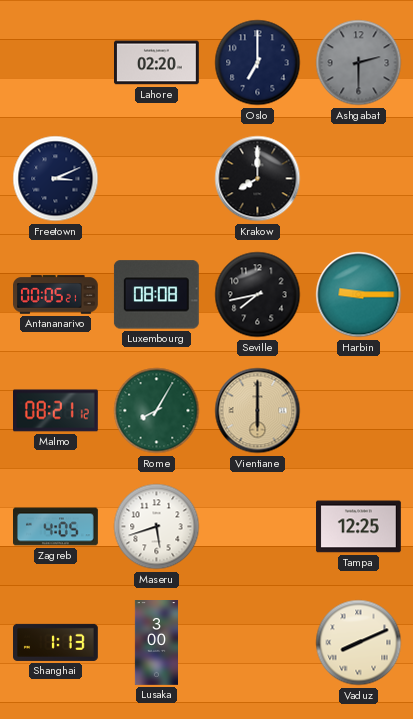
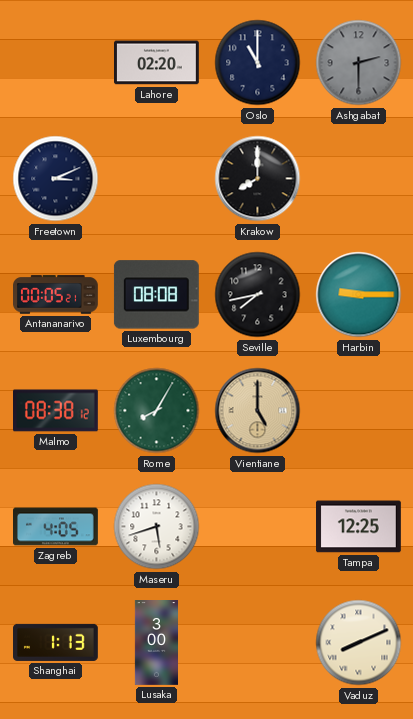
Oslo: 7:00 -> 11:00
Malmo: 08:21 -> 08:38
Vientiane: 6:00 -> 5:00
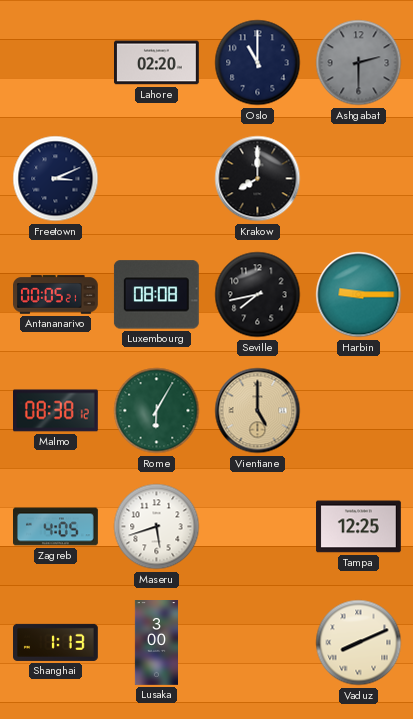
Rome: 8:05 -> 6:05
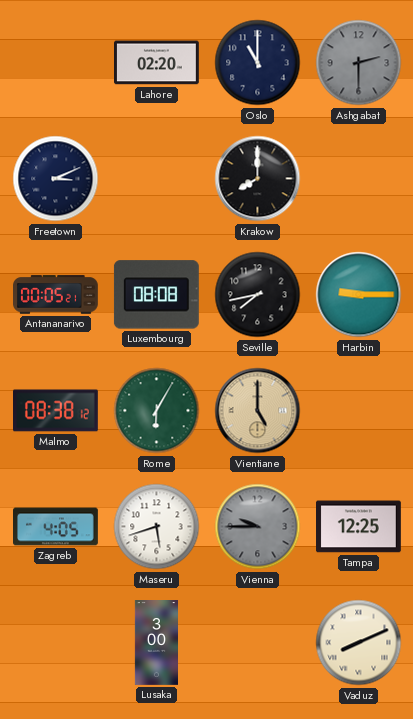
Vienna: none -> 9:45
Shanghai: 1:13 -> none
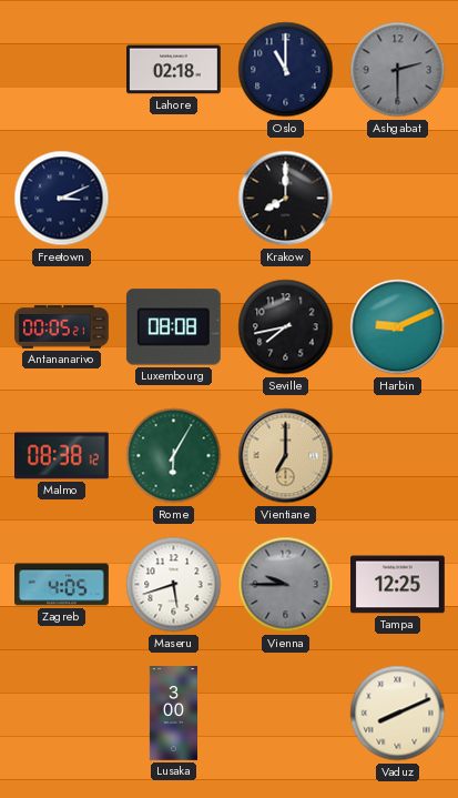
Lahore: 02:20 -> 02:18
Harbin: 9:15 -> 9:11
Vientiane: 5:00 -> 7:00
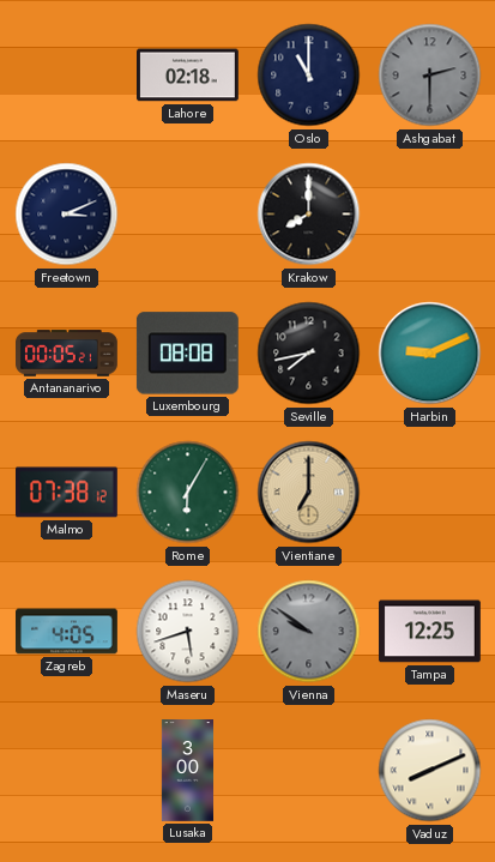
Malmo: 08:38 -> 07:38
Vienna: 9:45 -> 9:51
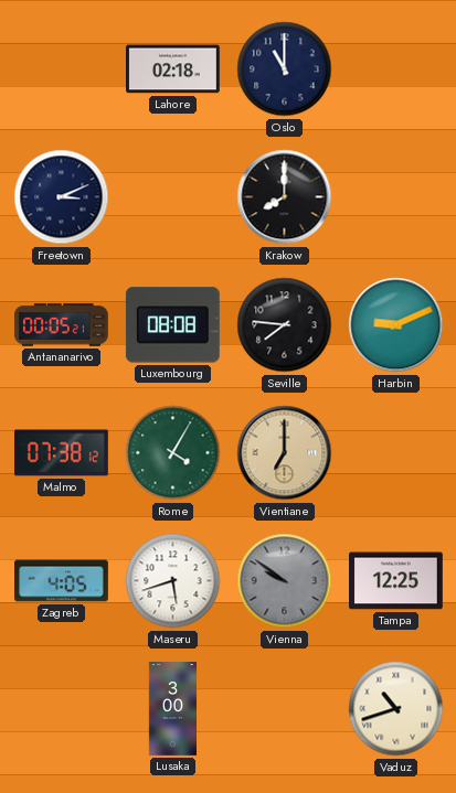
Ashgabat: 2:30 -> none
Seville: 7:43 -> 7:46
Rome: 6:05 -> 4:05
Vaduz: 8:11 -> 10:42
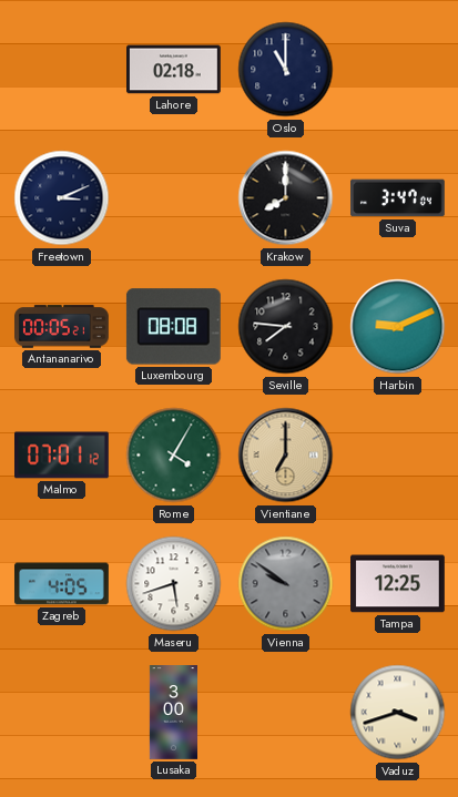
Suva: none -> 3:47
Malmo: 07:38 -> 07:01
Vaduz: 10:42 -> 3:42
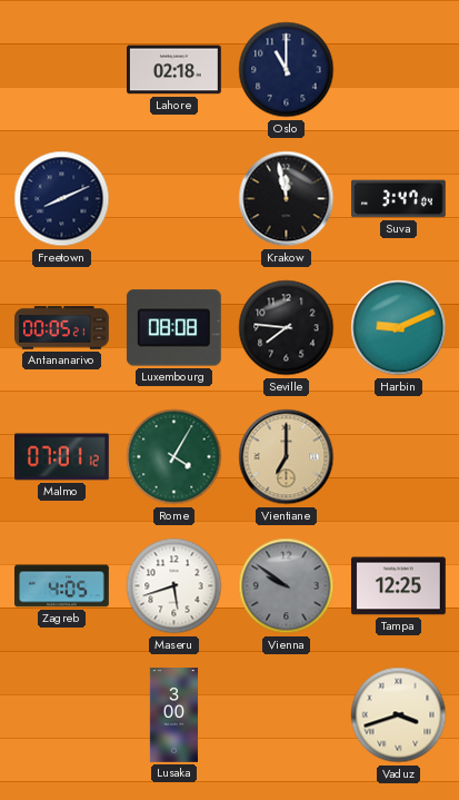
Freetown: 3:11 -> 8:11
Krakow: 8:00 -> 11:58
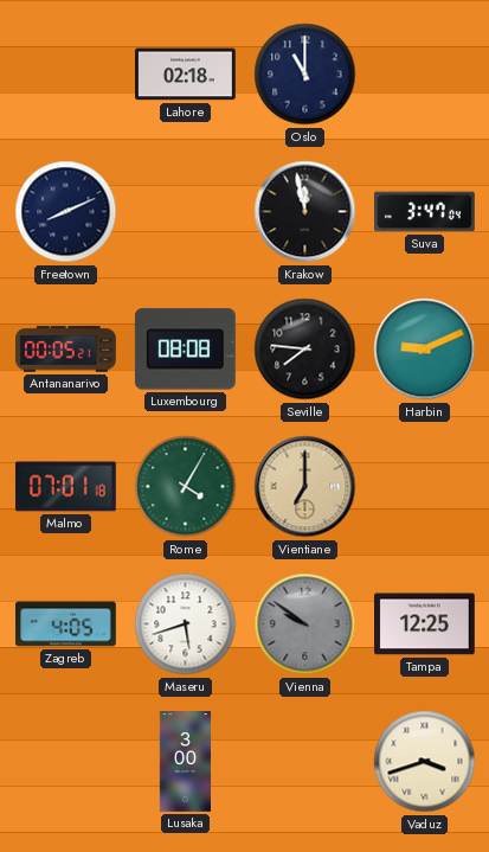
Malmo: 07:01:12 -> 07:01:18
